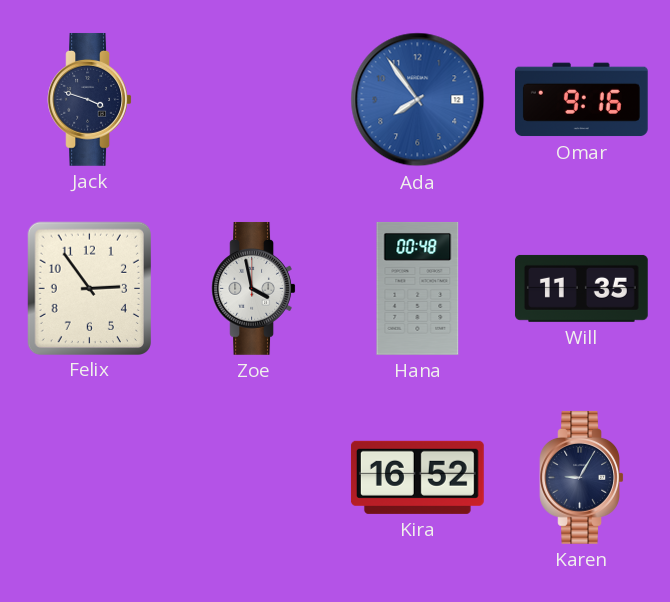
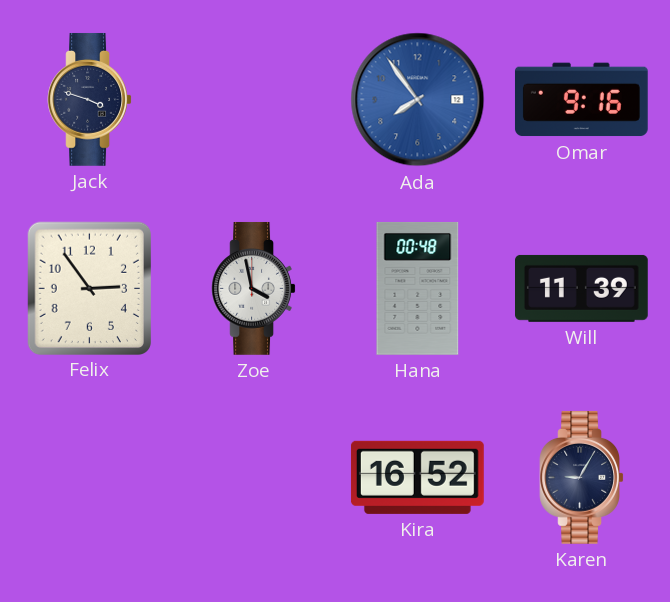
Will: 11:35 -> 11:39
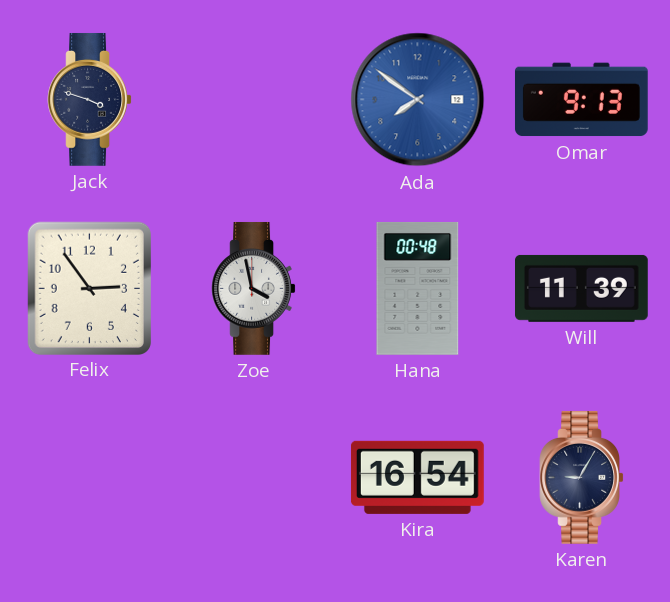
Ada: 7:54 -> 7:51
Omar: 9:16 -> 9:13
Kira: 16:52 -> 16:54
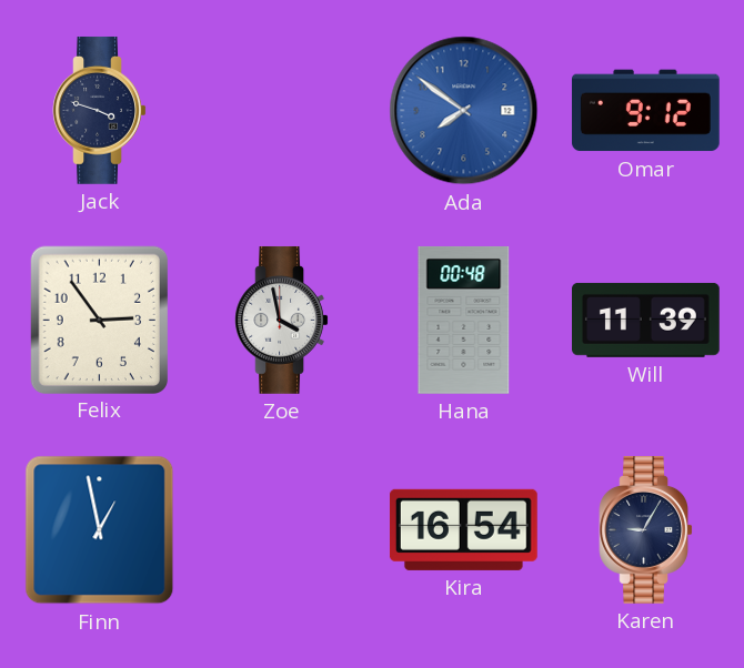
Omar: 9:13 -> 9:12
Finn: none -> 12:58
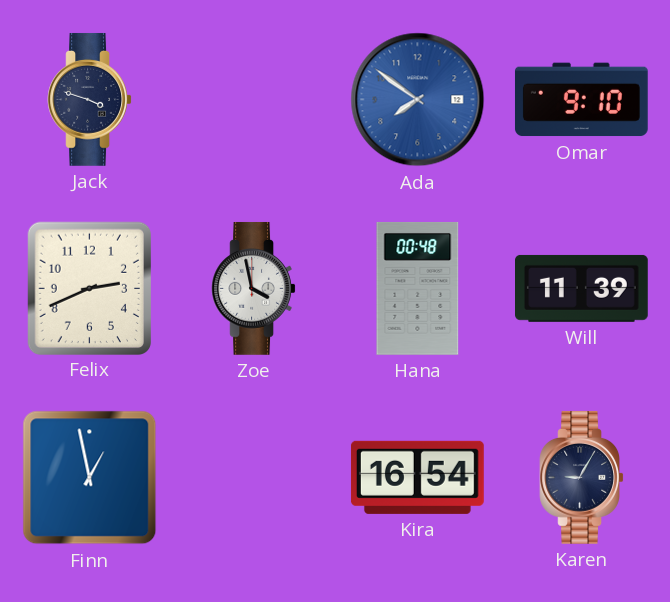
Omar: 9:12 -> 9:10
Felix: 2:54 -> 2:41
